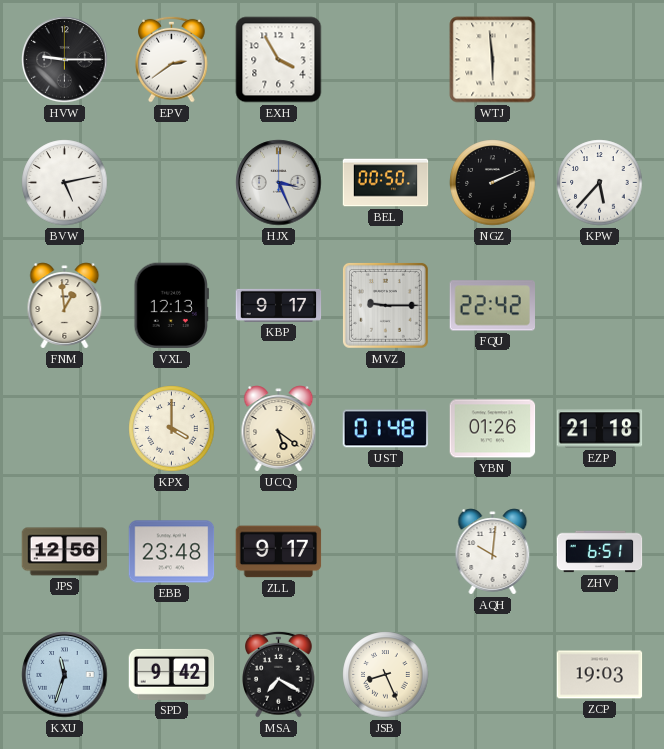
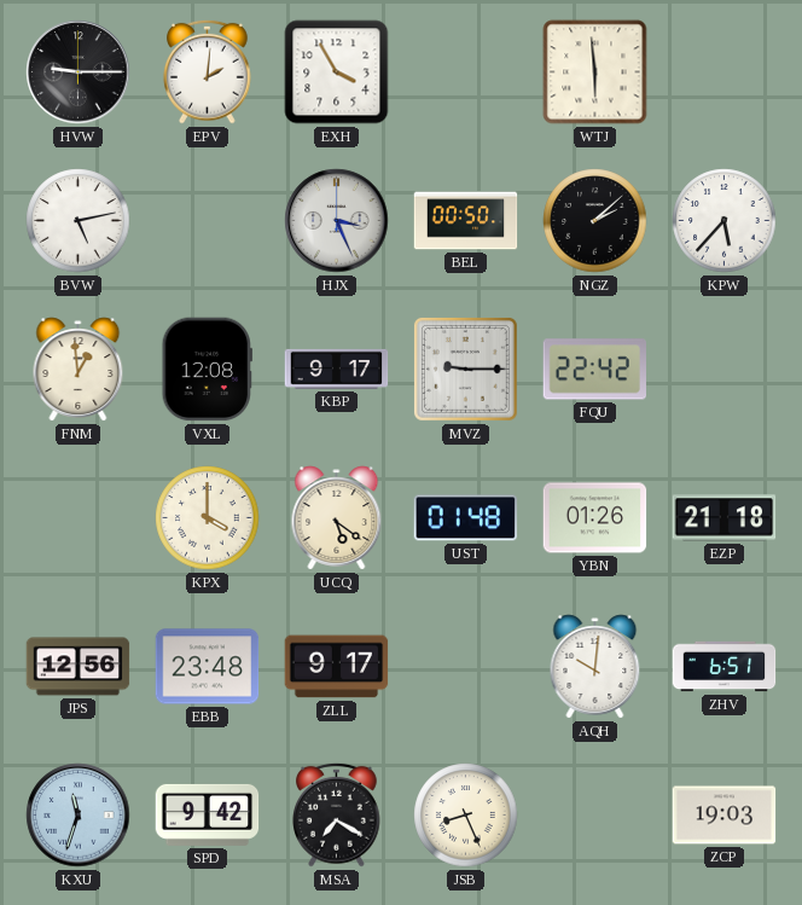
EPV: 2:39 -> 2:01
NGZ: 2:11 -> 2:08
VXL: 12:13 -> 12:08
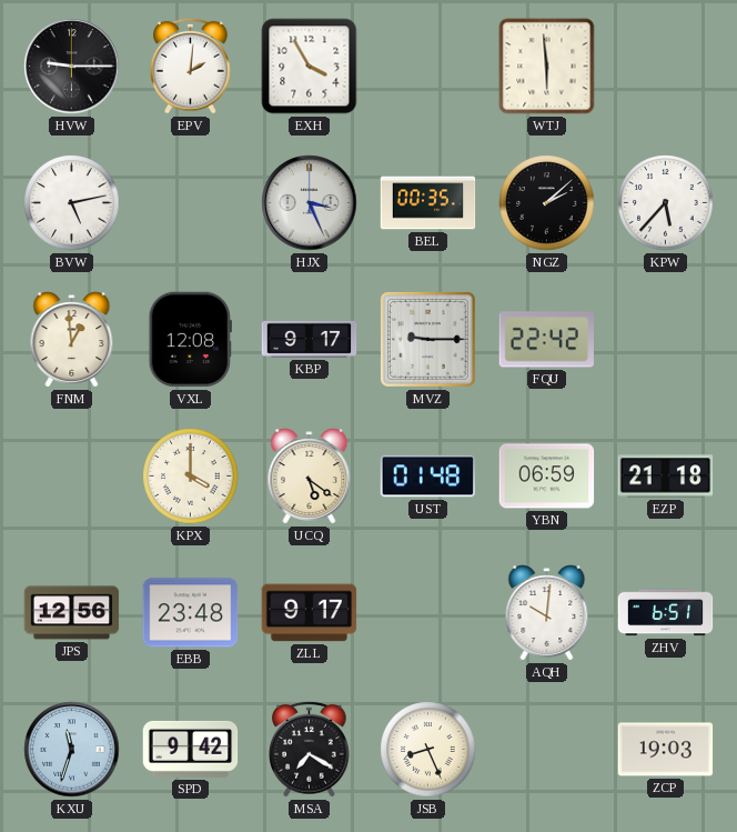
BEL: 00:50 -> 00:35
YBN: 01:26 -> 06:59
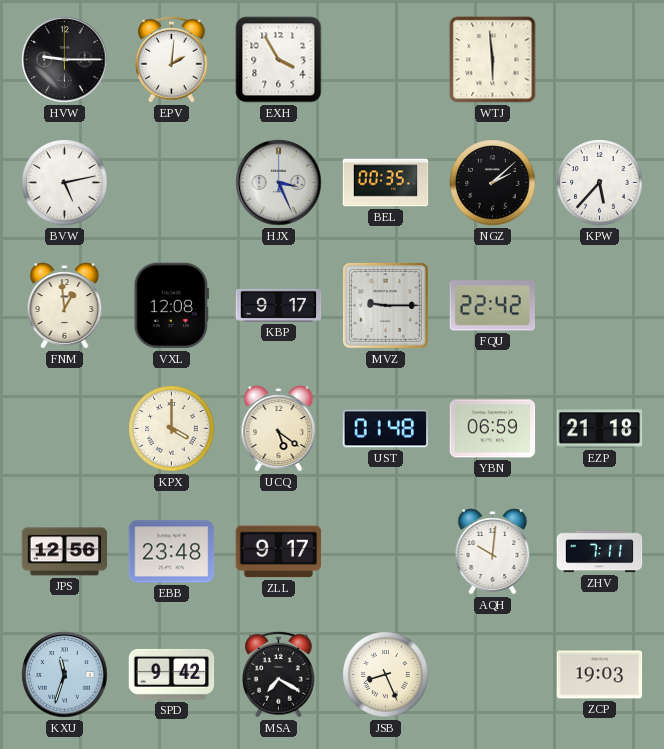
ZHV: 6:51 -> 7:11
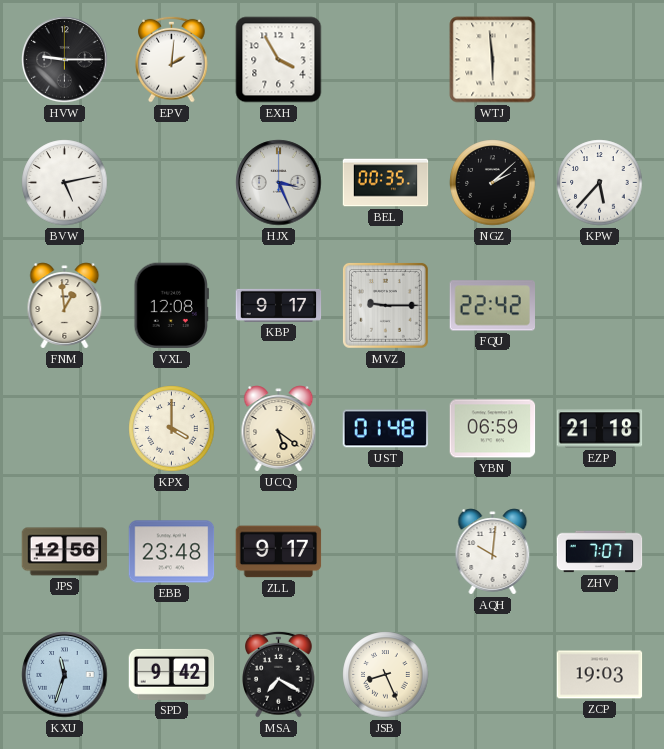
ZHV: 7:11 -> 7:07
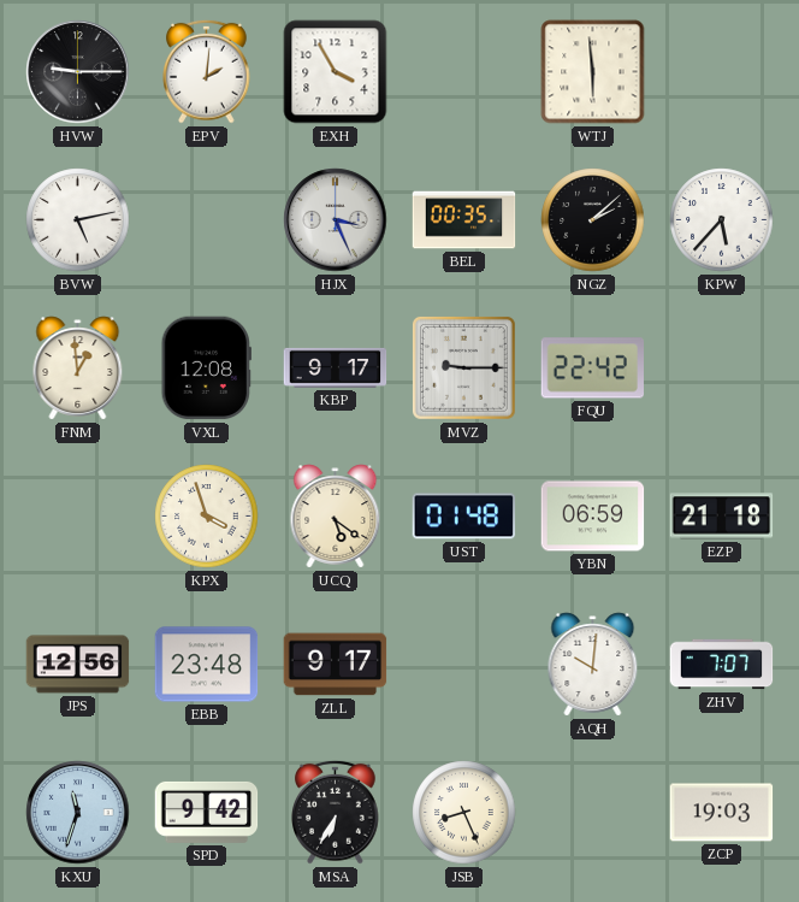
KPX: 4:00 -> 3:57
MSA: 7:20 -> 6:35
